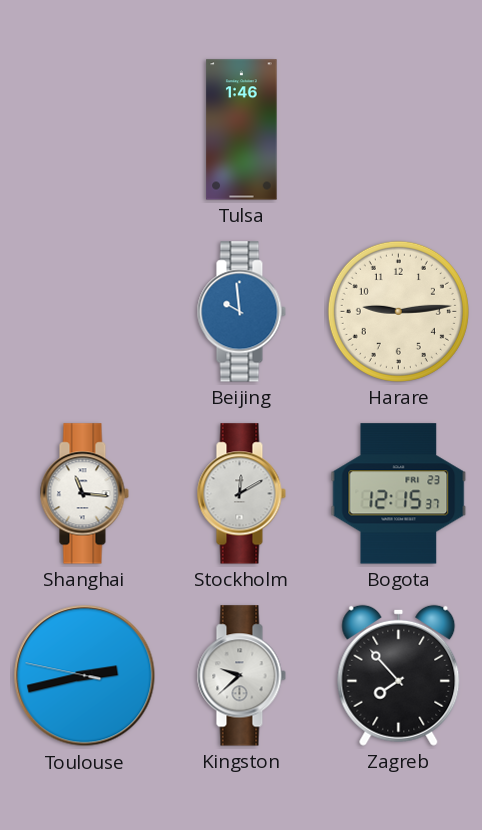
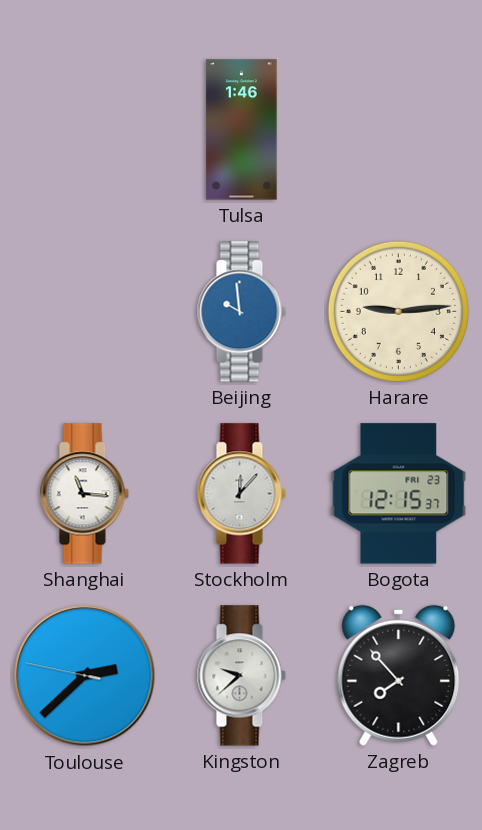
Stockholm: 12:10 -> 12:07
Toulouse: 2:42 -> 2:37
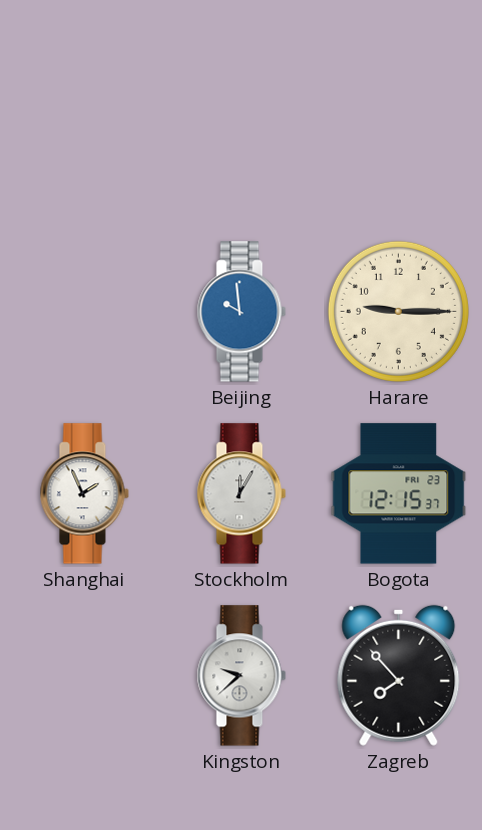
Tulsa: 1:46 -> none
Harare: 9:14 -> 9:15
Shanghai: 11:16 -> 1:56
Stockholm: 12:07 -> 12:05
Toulouse: 2:37 -> none
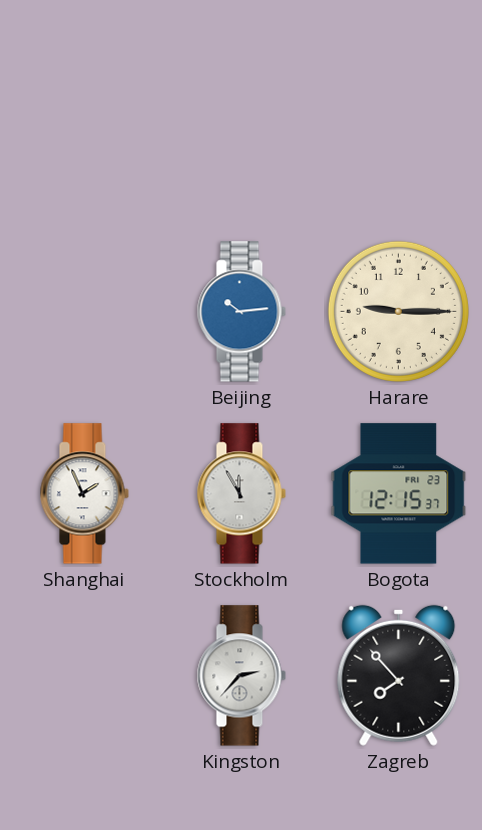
Beijing: 9:59 -> 10:14
Stockholm: 12:05 -> 11:55
Kingston: 9:38 -> 2:37
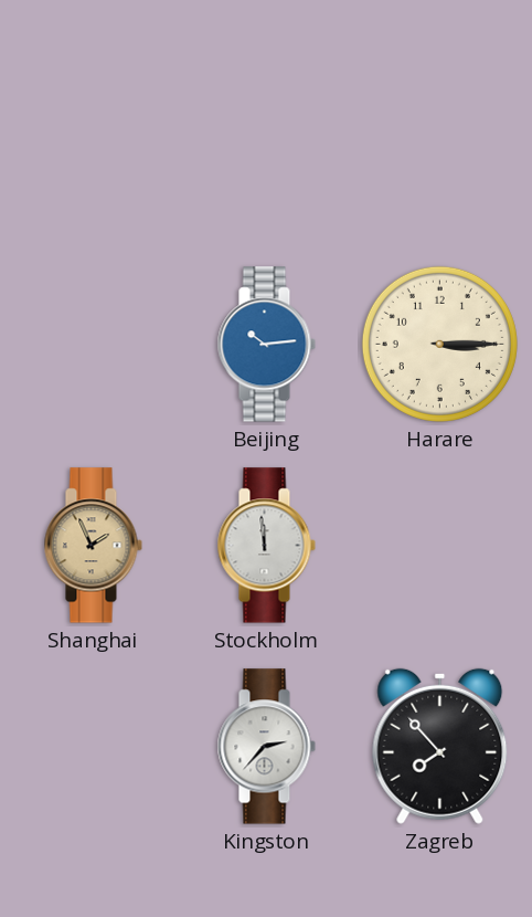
Harare: 9:15 -> 3:15
Shanghai dial: white -> champagne
Stockholm: 11:55 -> 11:59
Bogota: 12:15 -> none
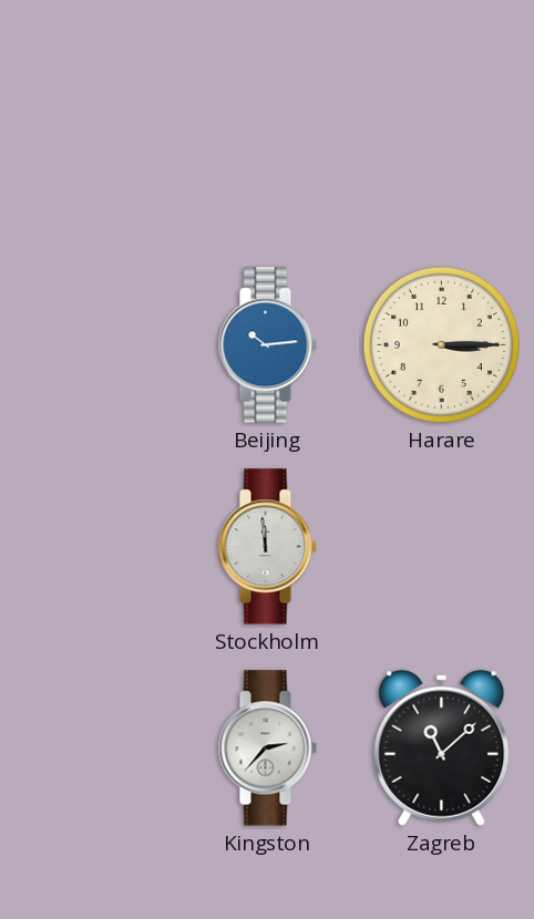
Shanghai: 1:56 -> none
Zagreb: 7:53 -> 11:08
